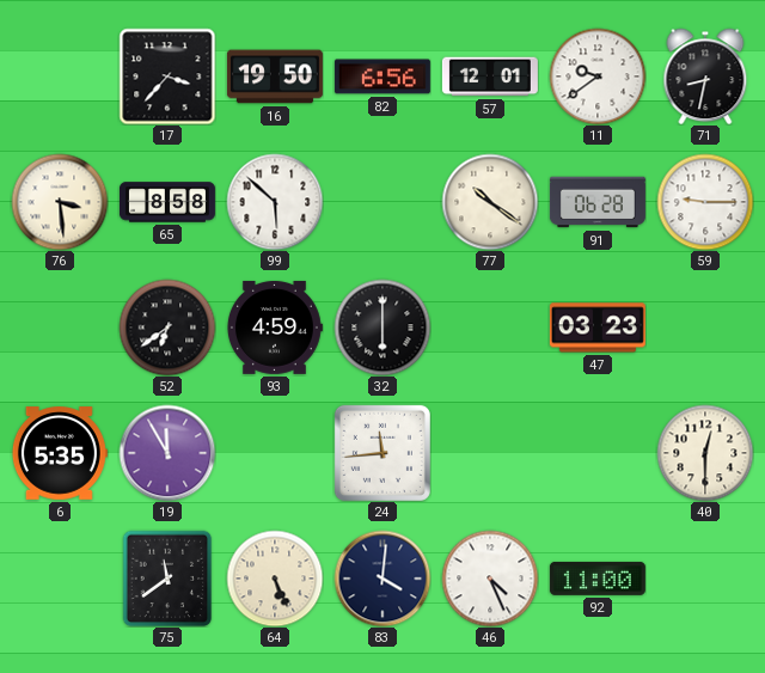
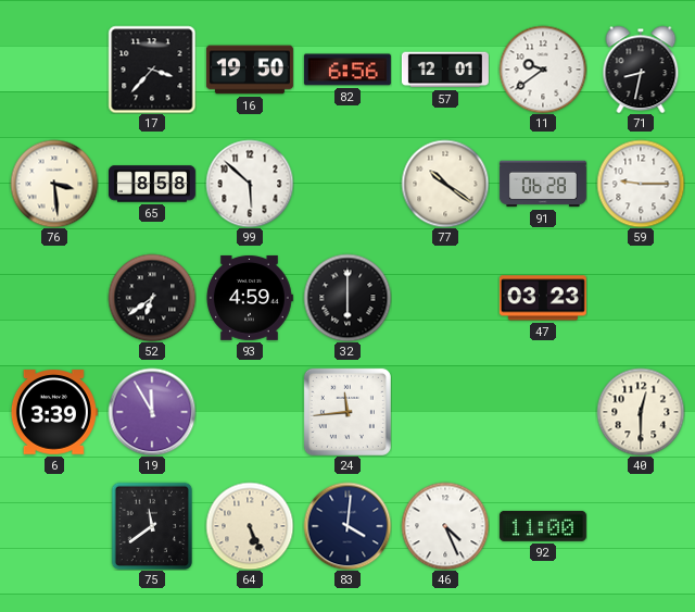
6: 5:35 -> 3:39
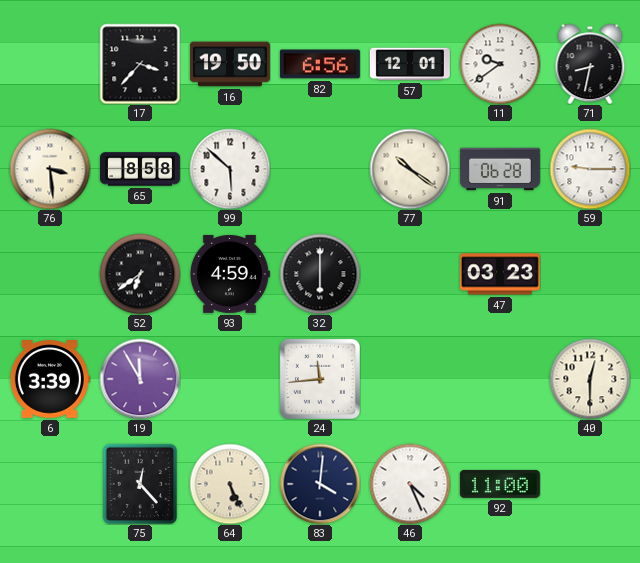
75: 11:39 -> 12:23
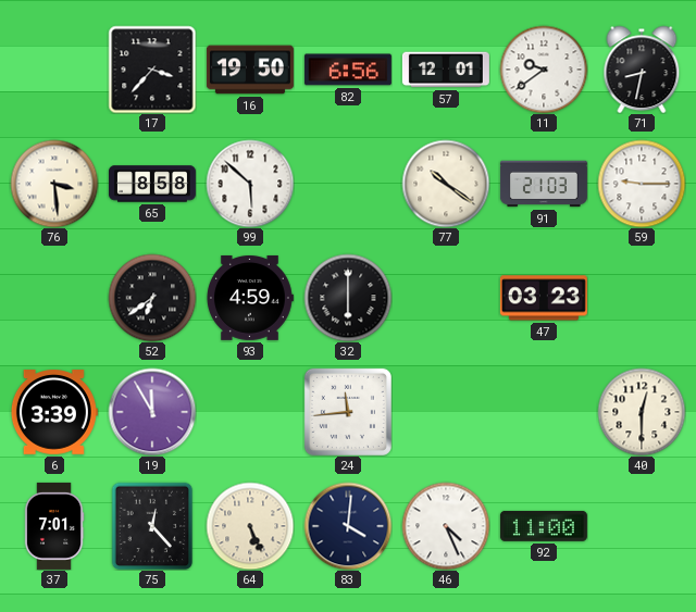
91: 06:28 -> 21:03
37: none -> 7:01
